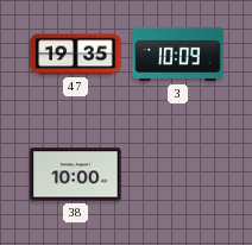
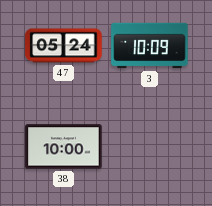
47: 19:35 -> 05:24
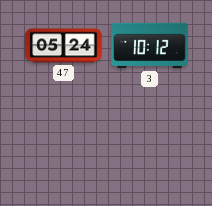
3: 10:09 -> 10:12
38: 10:00 -> none
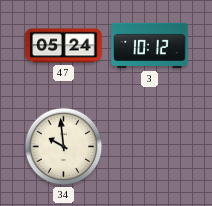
34: none -> 9:59
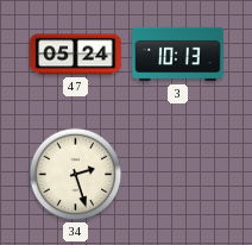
3: 10:12 -> 10:13
34: 9:59 -> 2:27
